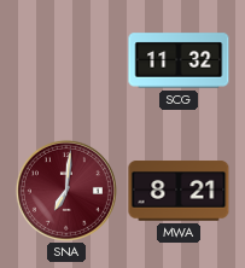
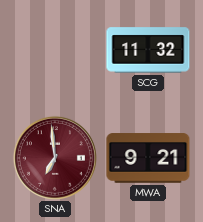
SNA: 7:01 -> 6:59
MWA: 8:21 -> 9:21
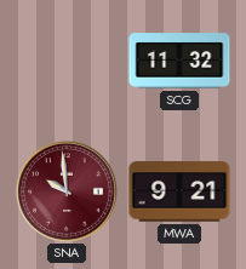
SNA: 6:59 -> 9:59
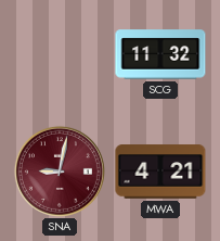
SNA: 9:59 -> 9:02
MWA: 9:21 -> 4:21
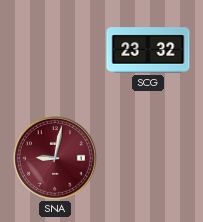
SCG: 11:32 -> 23:32
MWA: 4:21 -> none
